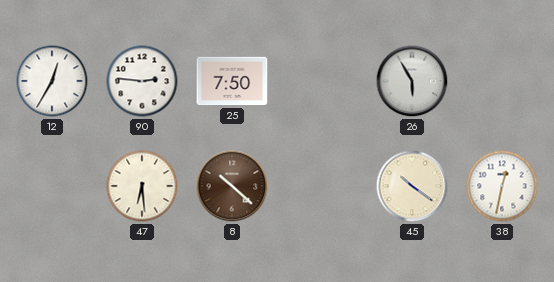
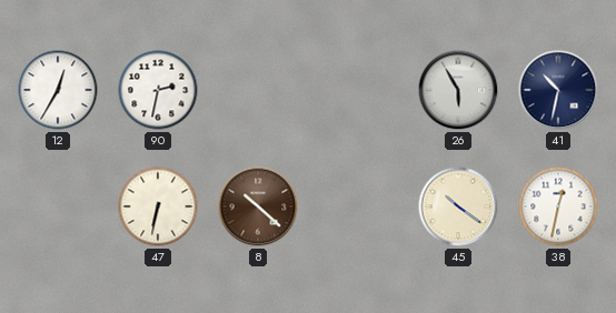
90: 2:46 -> 2:32
25: 7:50 -> none
41: none -> 10:32
47: 6:29 -> 6:32
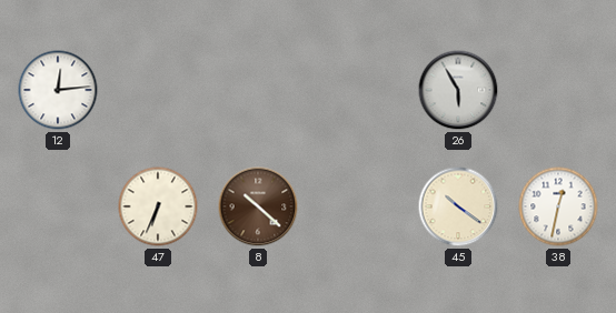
12: 12:35 -> 12:14
90: 2:32 -> none
41: 10:32 -> none
47: 6:32 -> 6:34
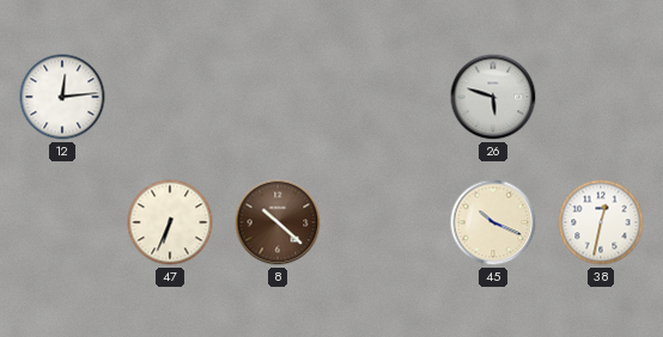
26: 5:55 -> 5:48
45: 10:21 -> 10:19
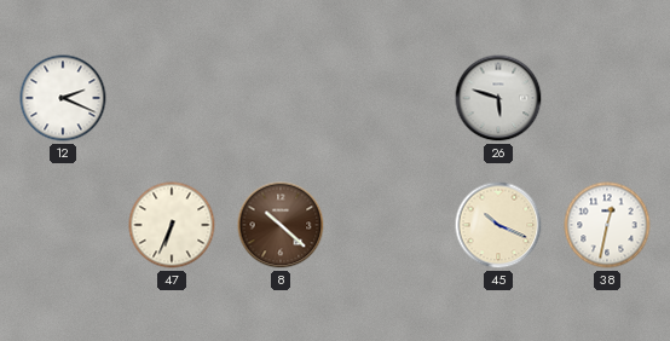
12: 12:14 -> 2:19
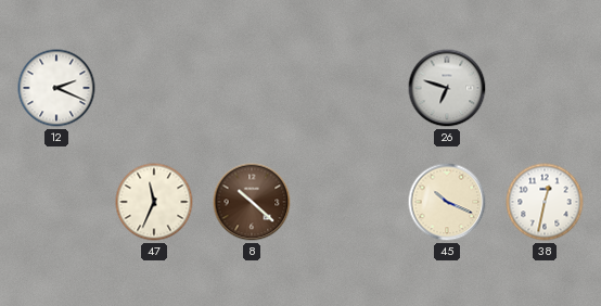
26: 5:48 -> 6:48
47: 6:34 -> 11:34
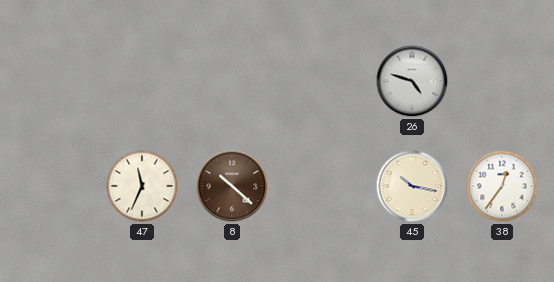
12: 2:19 -> none
26: 6:48 -> 4:48
45: 10:19 -> 10:17
38: 12:32 -> 12:36
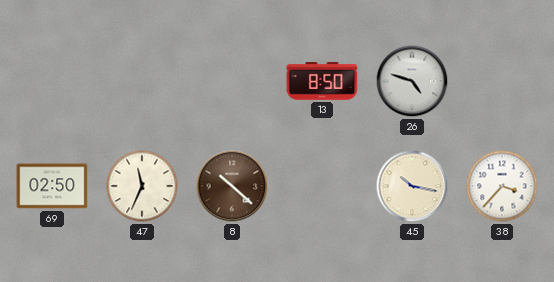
13: none -> 8:50
69: none -> 02:50
38: 12:36 -> 3:37
